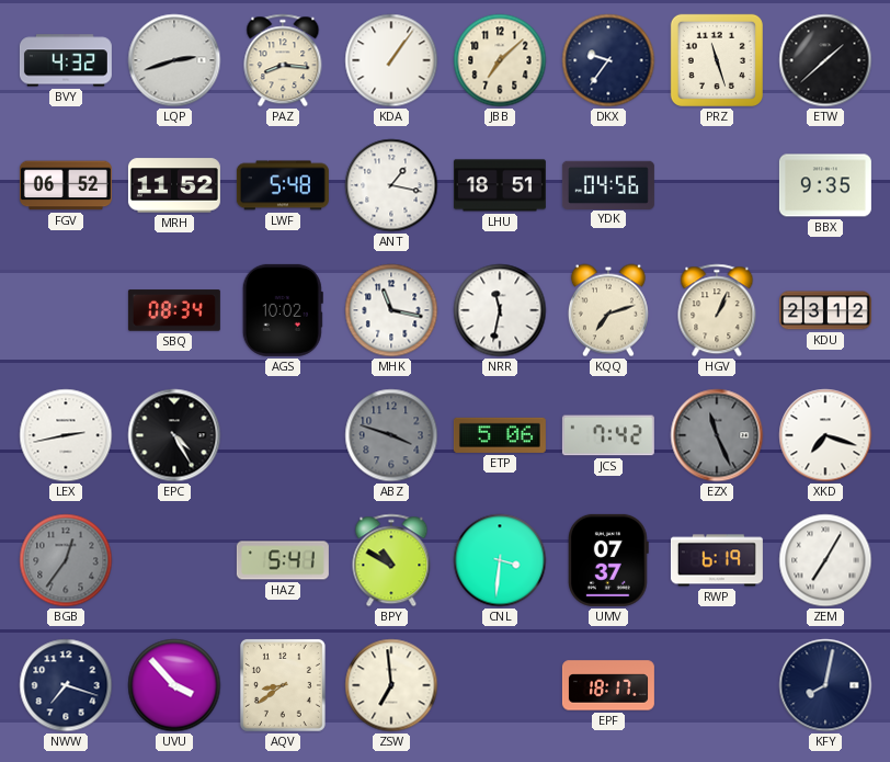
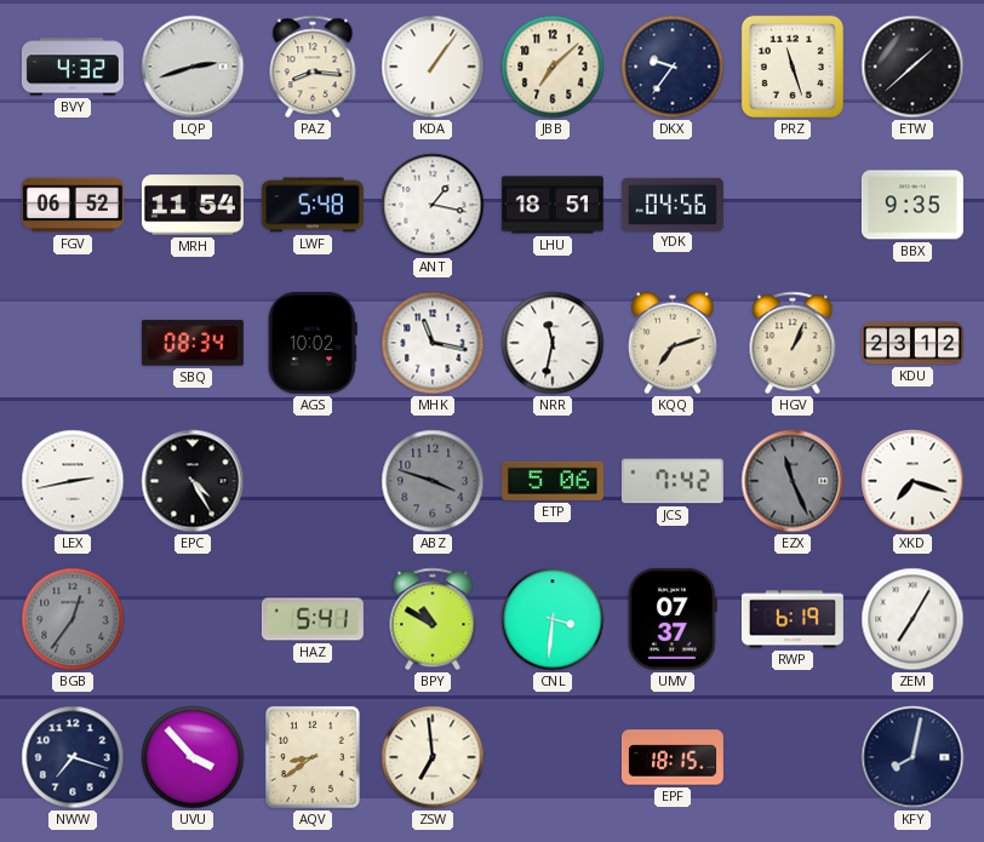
MRH: 11:52 -> 11:54
EPF: 18:17 -> 18:15
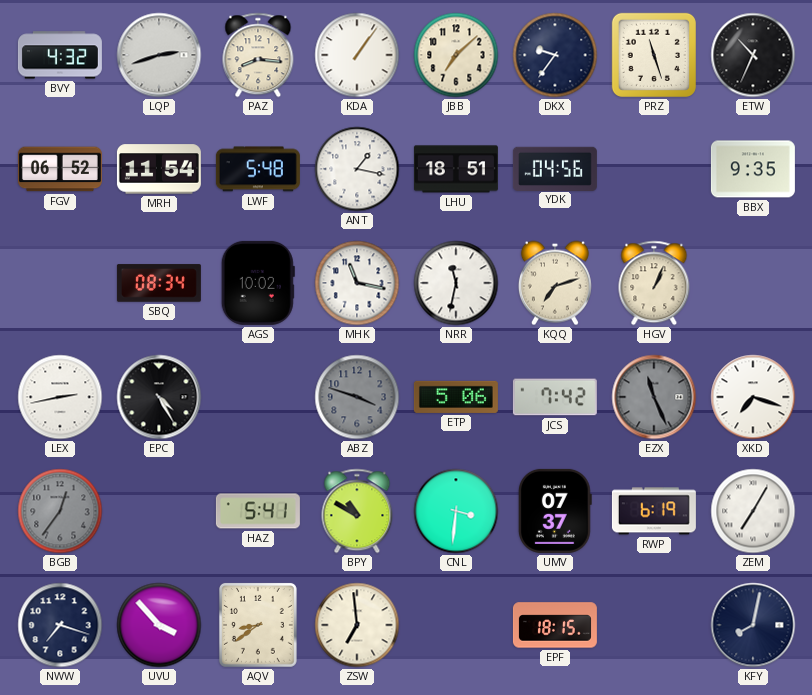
ETW: 1:38 -> 10:34
KDU: 23:12 -> none
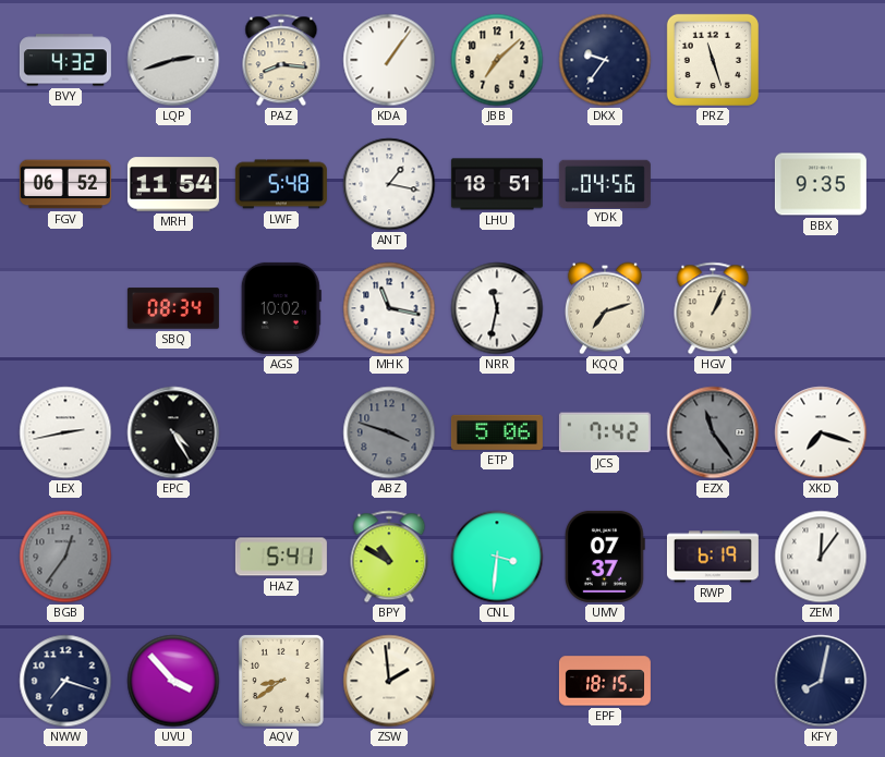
ETW: 10:34 -> none
EZX: 11:26 -> 11:24
ZEM: 7:05 -> 12:06
ZSW: 6:59 -> 1:59
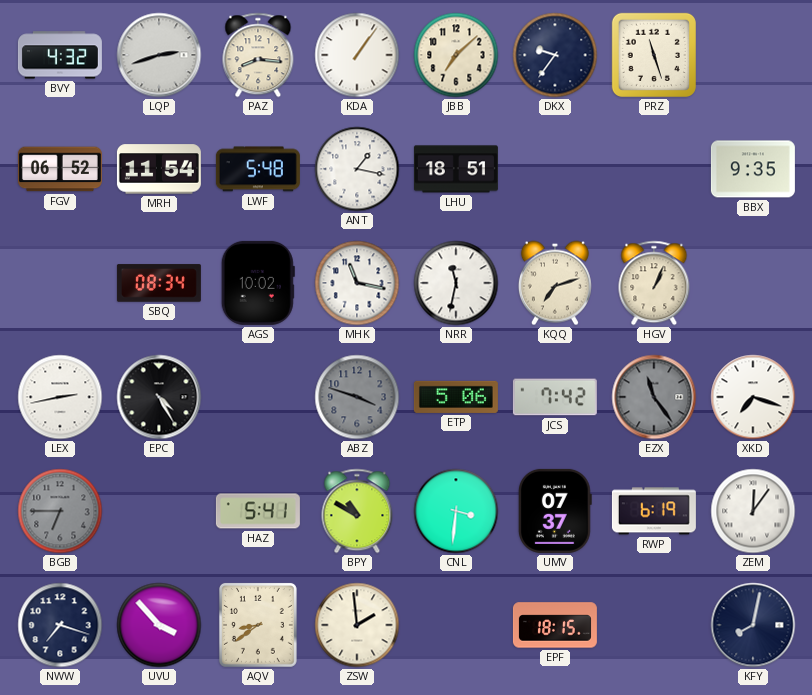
YDK: 04:56 -> none
BGB: 12:36 -> 6:45
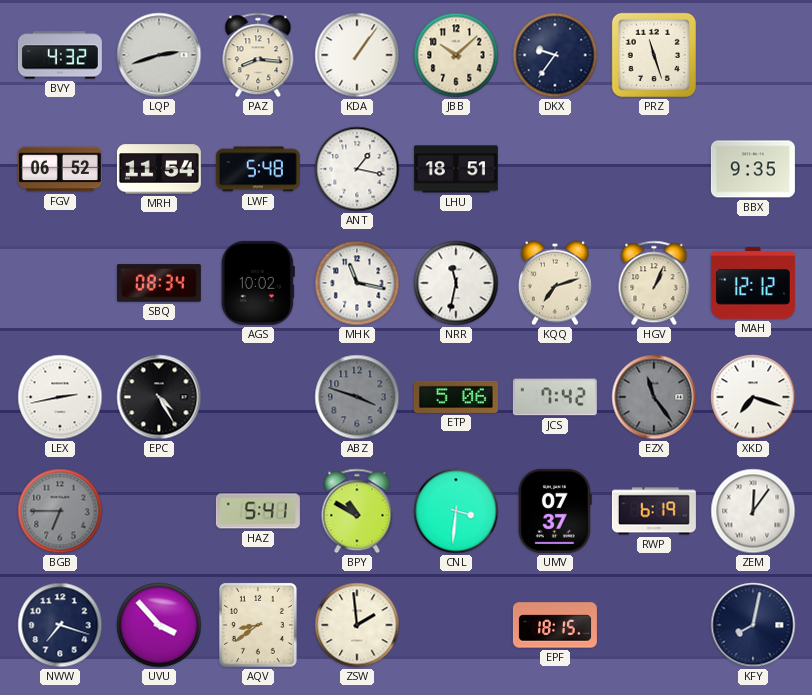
JBB: 7:08 -> 10:08
MAH: none -> 12:12
